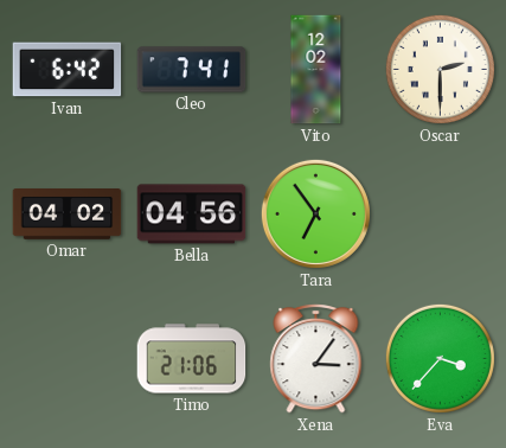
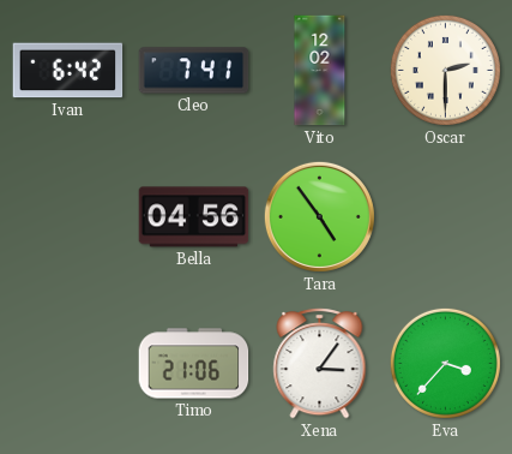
Omar: 04:02 -> none
Tara: 6:54 -> 4:54
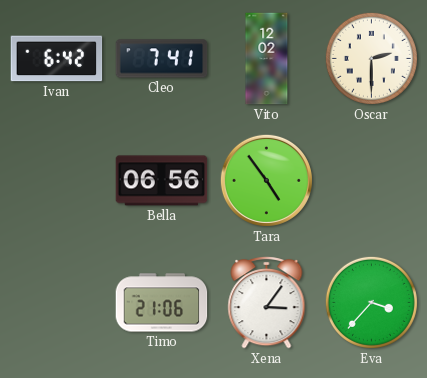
Bella: 04:56 -> 06:56
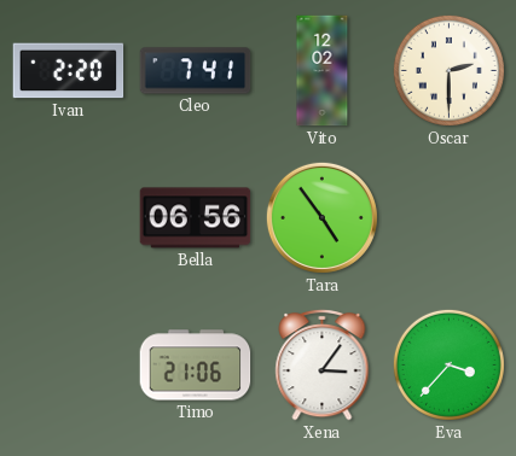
Ivan: 6:42 -> 2:20
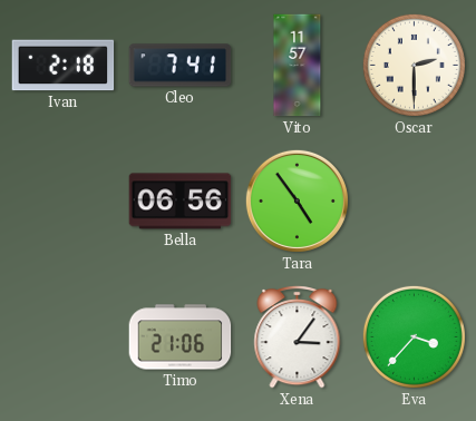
Ivan: 2:20 -> 2:18
Vito: 12:02 -> 11:57
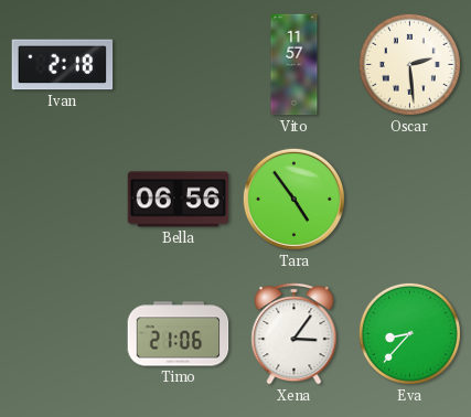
Cleo: 7:41 -> none
Oscar: 2:30 -> 2:29
Eva: 3:37 -> 8:37
